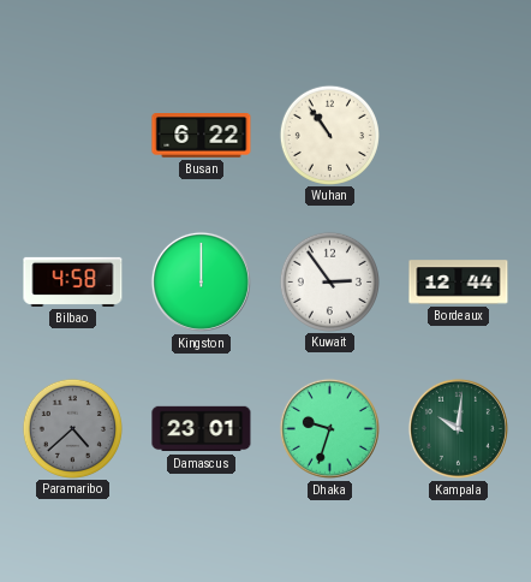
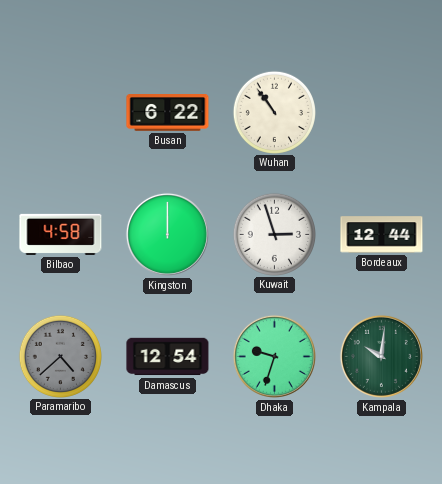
Kuwait: 2:54 -> 2:57
Damascus: 23:01 -> 12:54
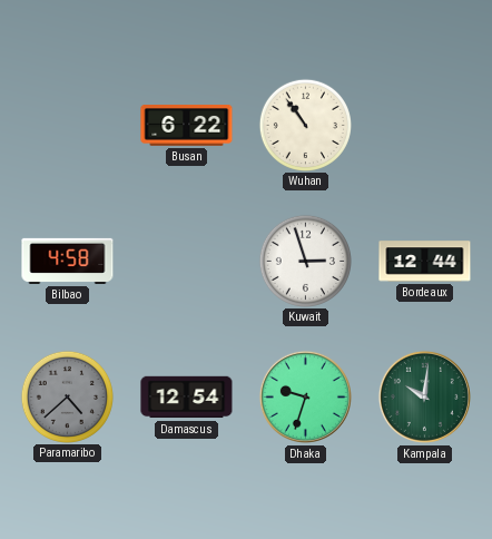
Kingston: 12:00 -> none
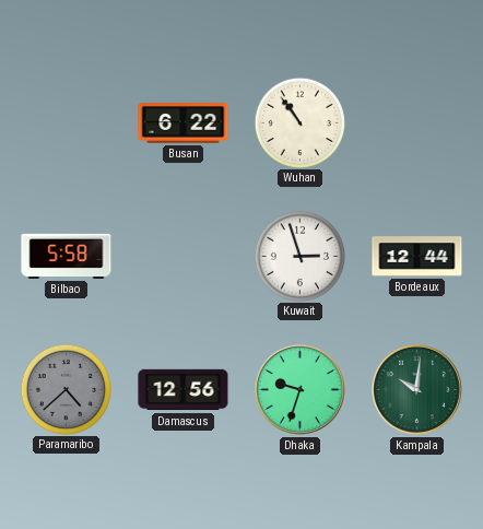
Bilbao: 4:58 -> 5:58
Damascus: 12:54 -> 12:56
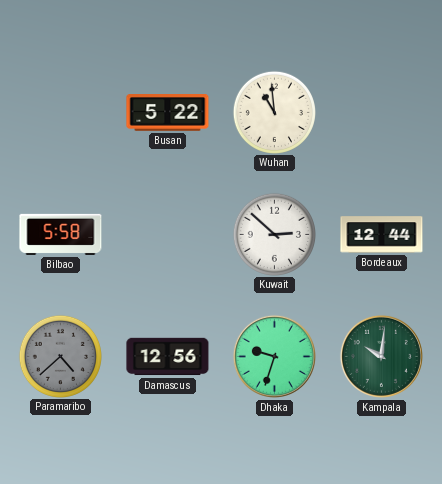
Busan: 6:22 -> 5:22
Wuhan: 10:54 -> 10:59
Kuwait: 2:57 -> 2:52
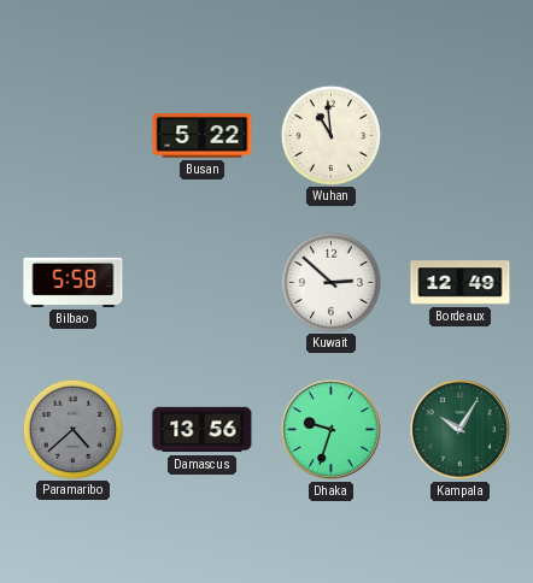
Bordeaux: 12:44 -> 12:49
Damascus: 12:56 -> 13:56
Kampala: 10:01 -> 10:05
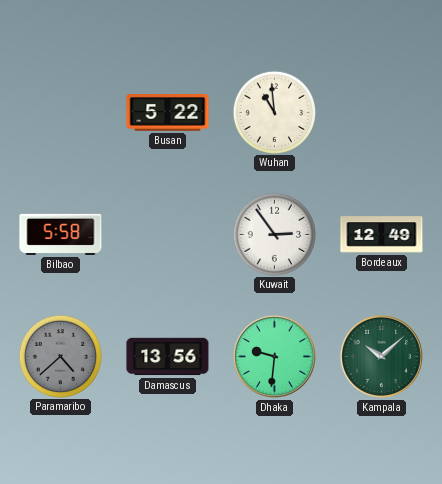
Kuwait: 2:52 -> 2:54
Dhaka: 9:33 -> 9:31
Kampala: 10:05 -> 10:08
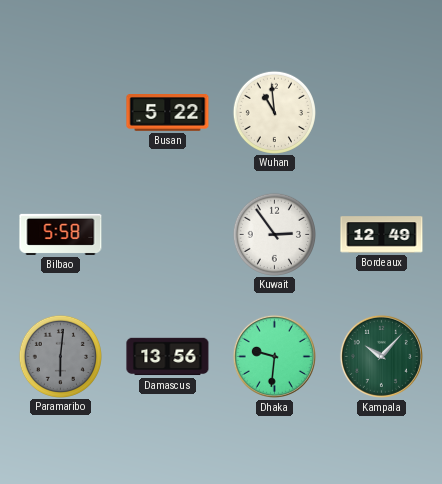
Paramaribo: 4:38 -> 6:01
Kampala: 10:08 -> 10:07
